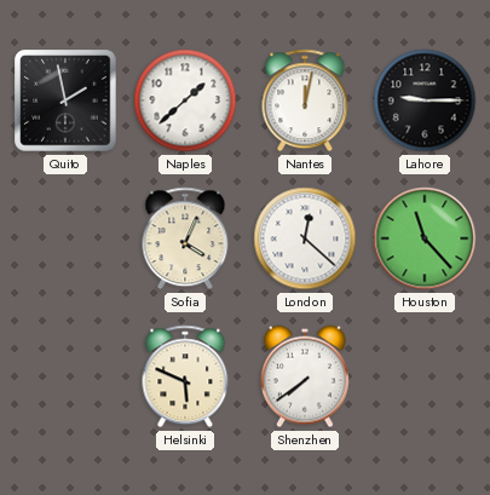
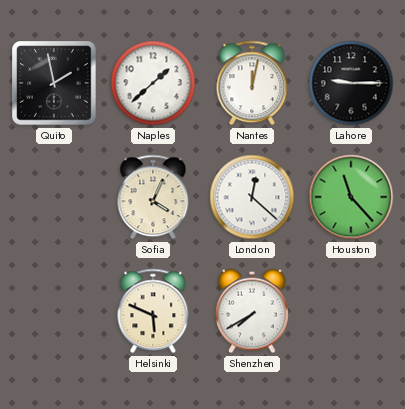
Shenzhen: 7:39 -> 7:40
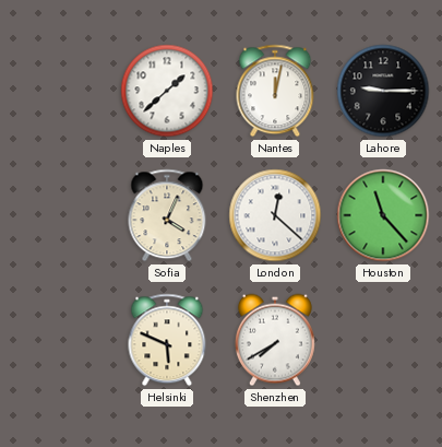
Quito: 1:58 -> none
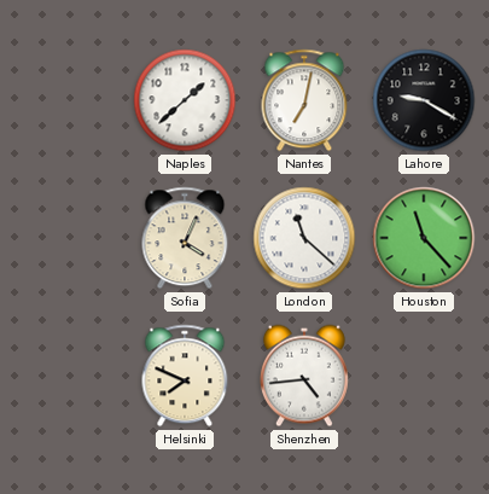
Nantes: 12:02 -> 7:02
Lahore: 9:15 -> 9:20
London: 12:22 -> 11:22
Helsinki: 5:49 -> 7:49
Shenzhen: 7:40 -> 4:44
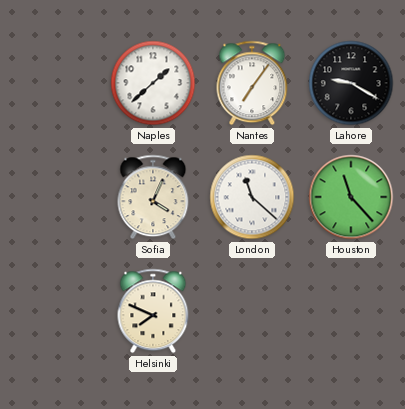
Nantes: 7:02 -> 7:06
Shenzhen: 4:44 -> none
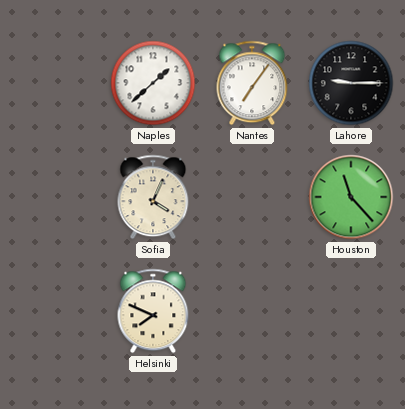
Lahore: 9:20 -> 9:15
London: 11:22 -> none
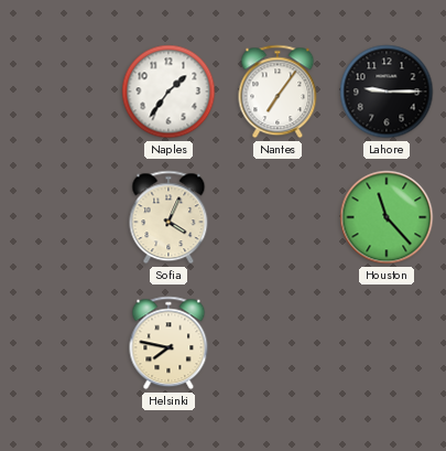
Naples: 1:38 -> 1:36
Helsinki: 7:49 -> 7:47
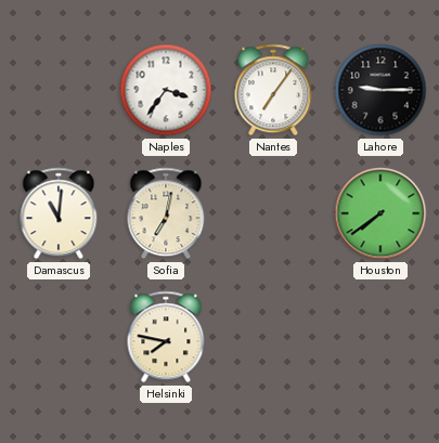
Naples: 1:36 -> 3:36
Damascus: none -> 11:01
Sofia: 4:04 -> 7:02
Houston: 11:23 -> 7:39
